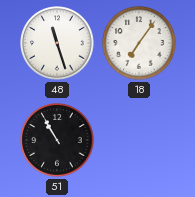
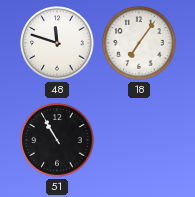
48: 11:27 -> 11:48
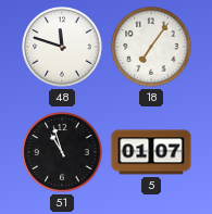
51: 10:55 -> 10:57
5: none -> 01:07
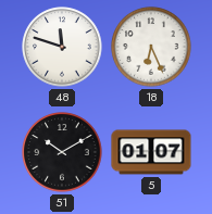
18: 7:06 -> 6:26
51: 10:57 -> 10:10
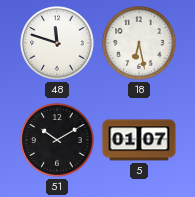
18: 6:26 -> 6:28
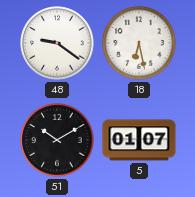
48: 11:48 -> 9:21
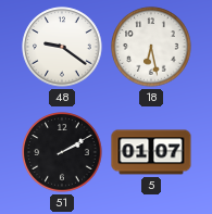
51: 10:10 -> 2:10
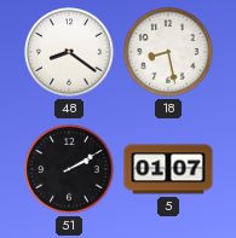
48: 9:21 -> 8:21
18: 6:28 -> 8:28
